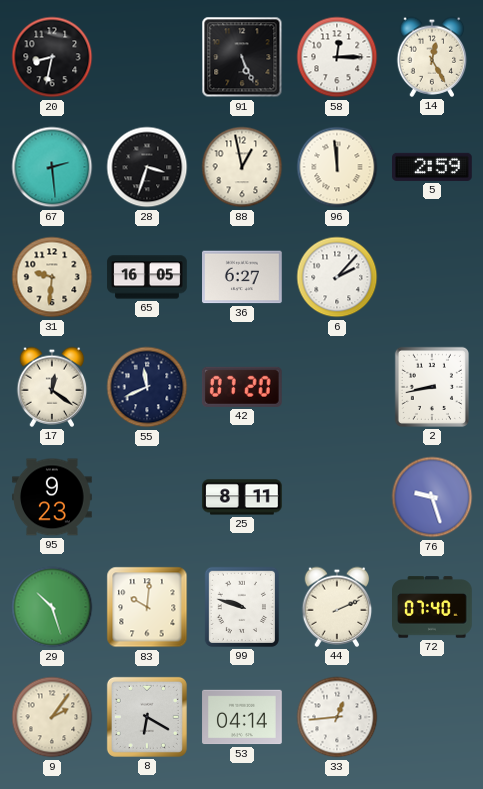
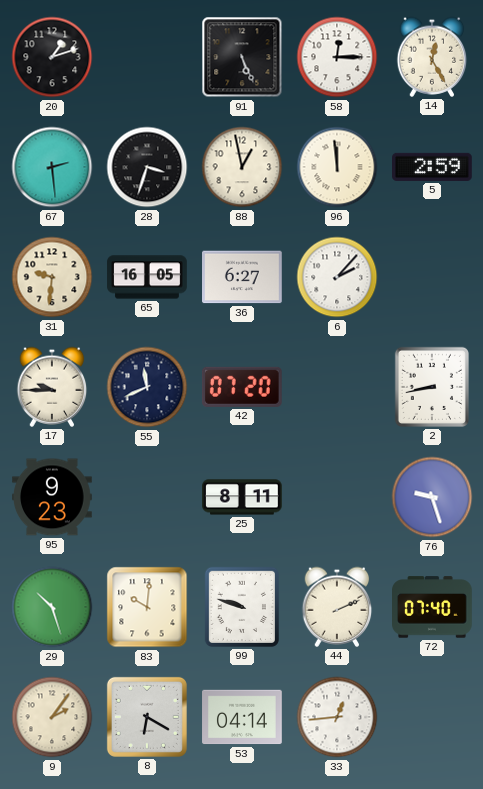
20: 8:32 -> 1:12
17: 12:21 -> 9:45
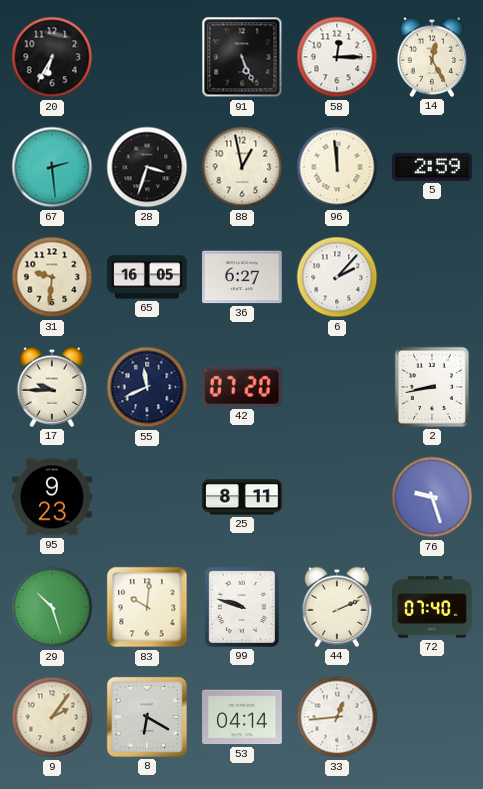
20: 1:12 -> 6:35
